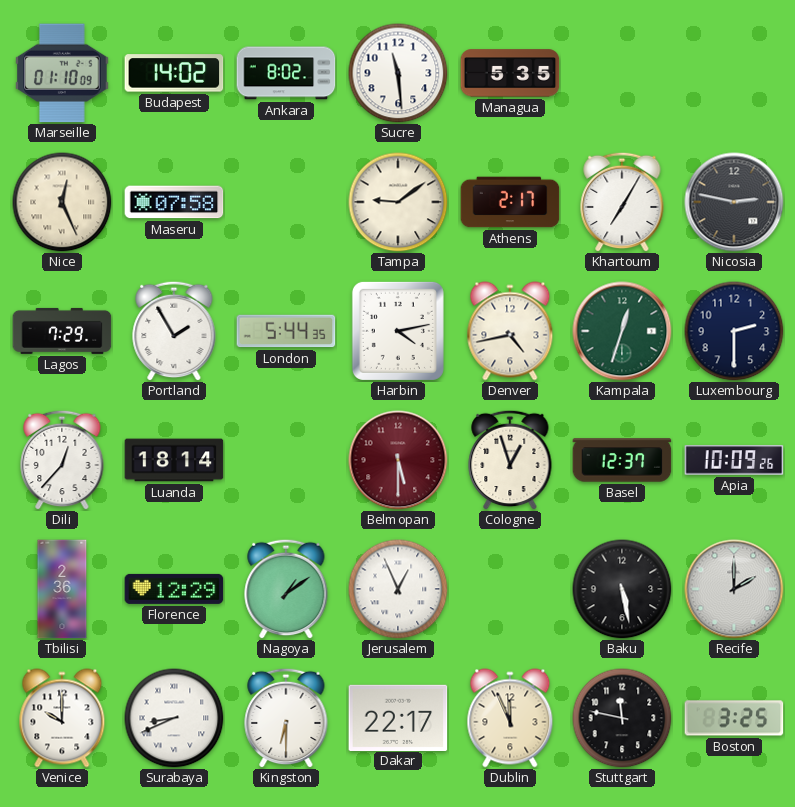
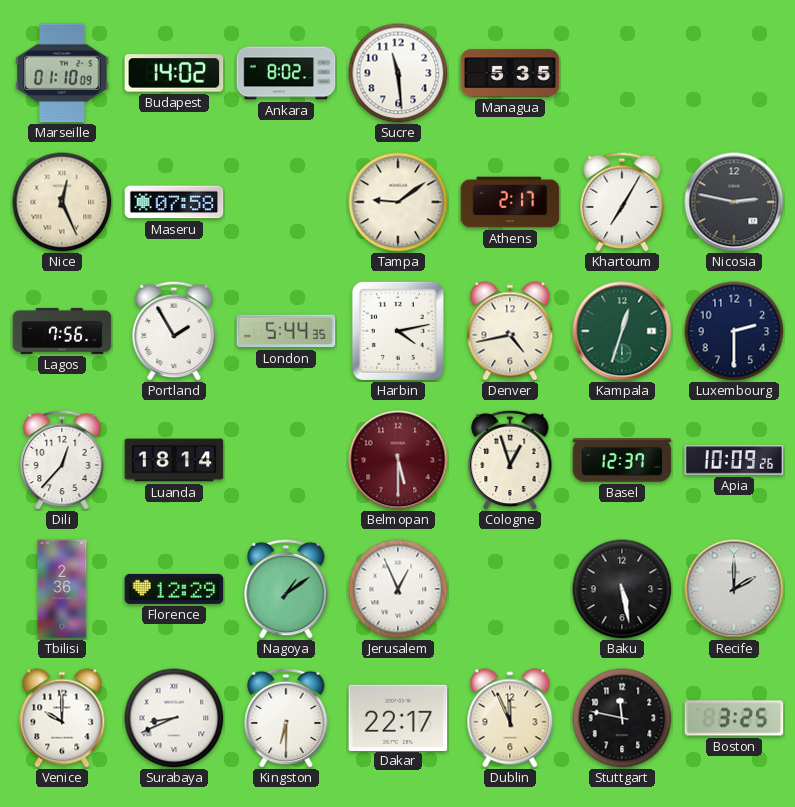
Lagos: 7:29 -> 7:56
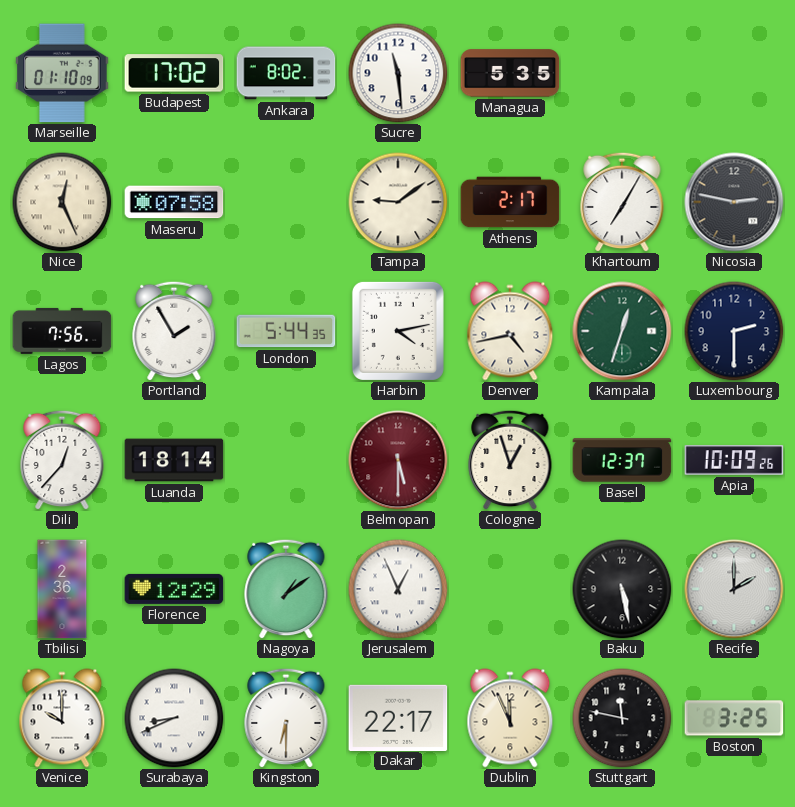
Budapest: 14:02 -> 17:02
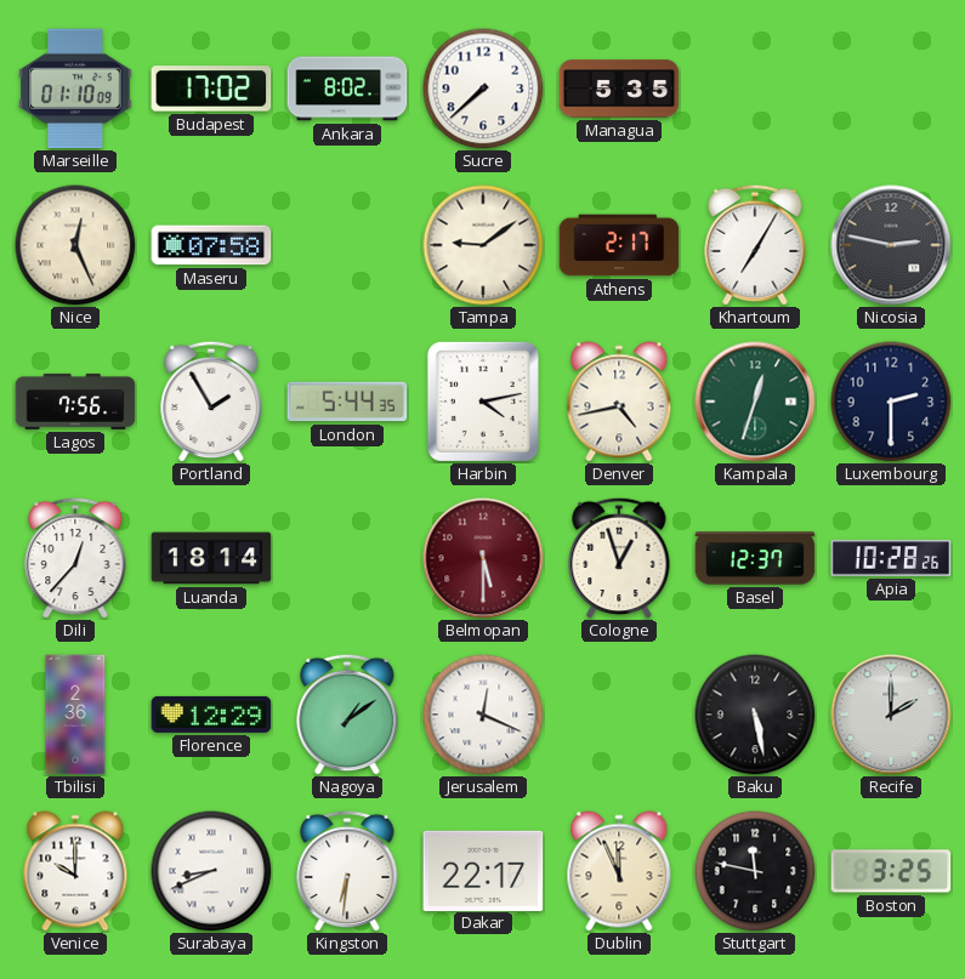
Sucre: 11:29 -> 7:38
Apia: 10:09 -> 10:28
Jerusalem: 12:56 -> 12:19
Kingston: 6:30 -> 6:31
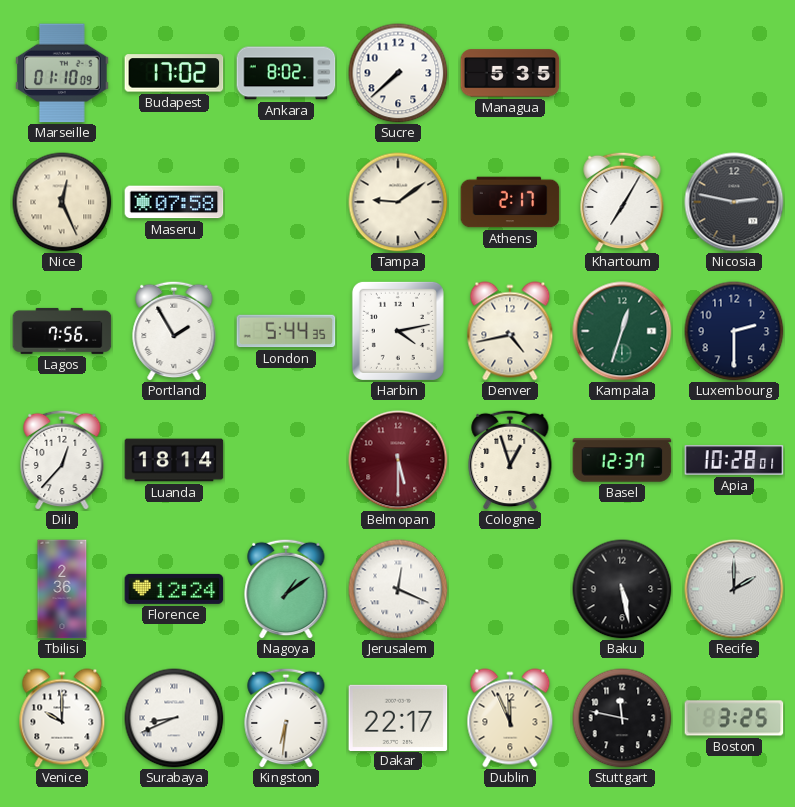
Apia: 10:28:26 -> 10:28:01
Florence: 12:29 -> 12:24
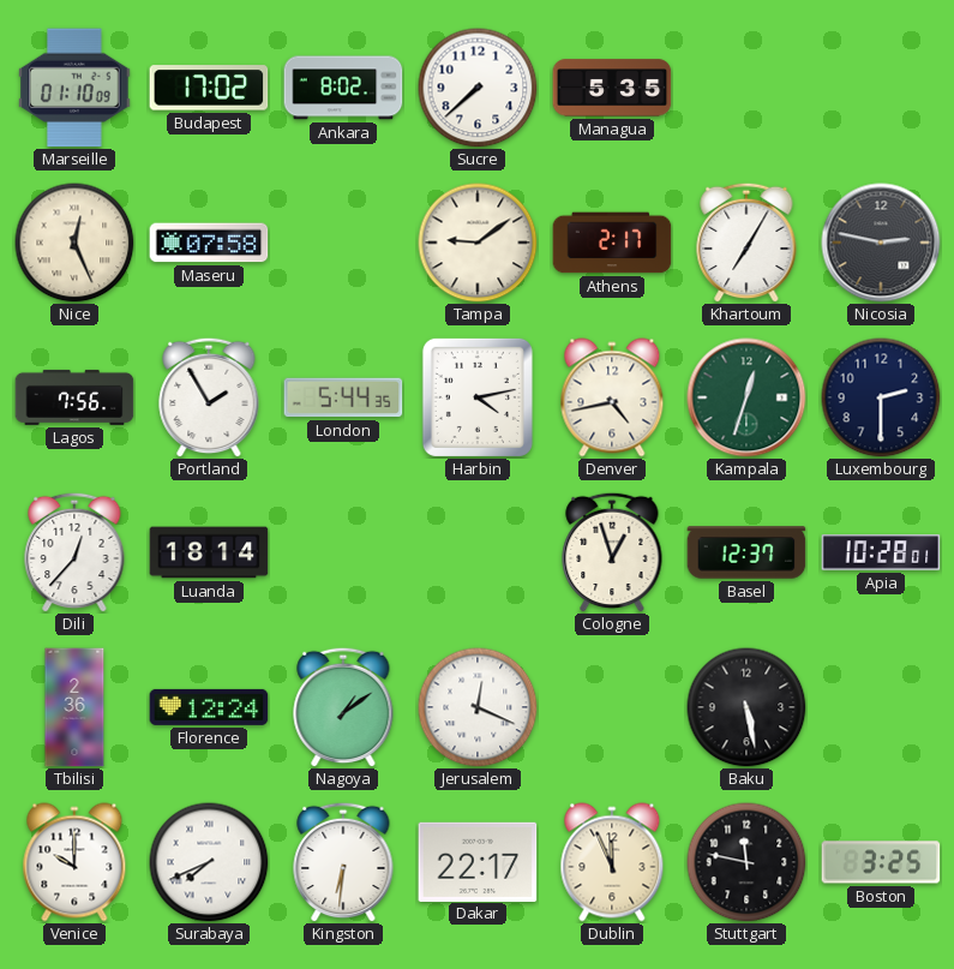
Belmopan: 5:30 -> none
Recife: 2:00 -> none
Surabaya: 8:41 -> 7:41
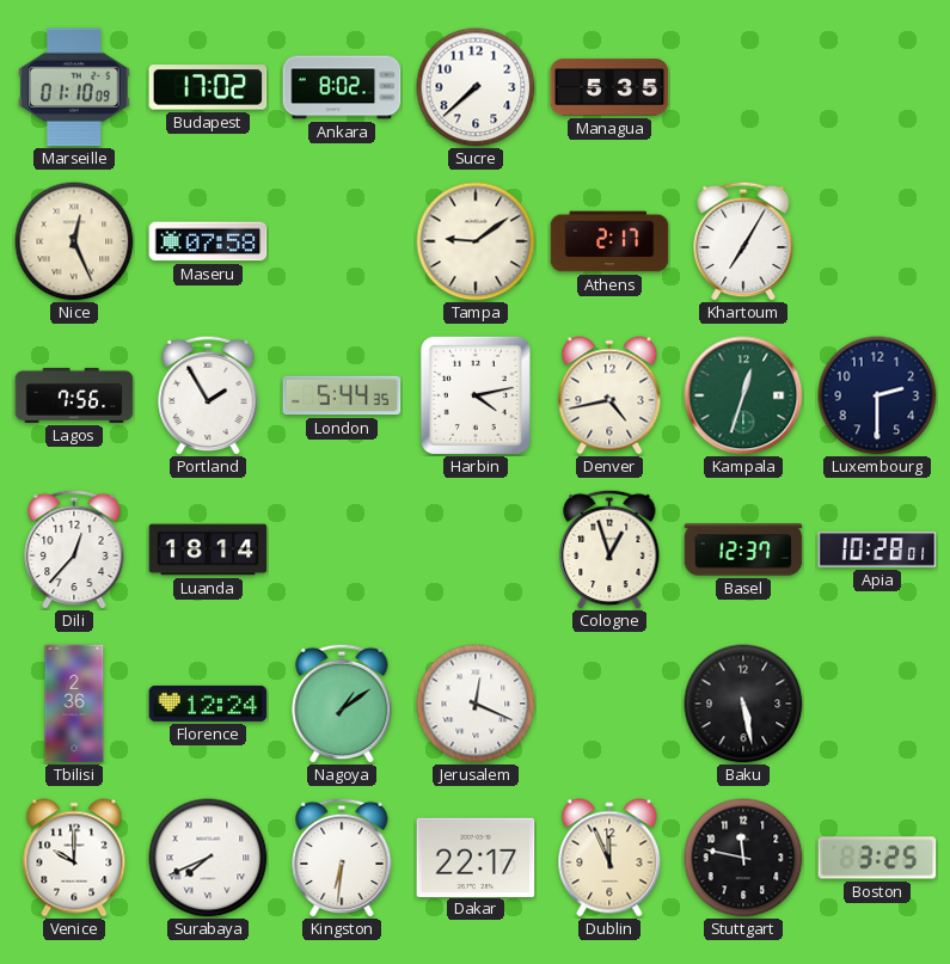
Nicosia: 2:47 -> none
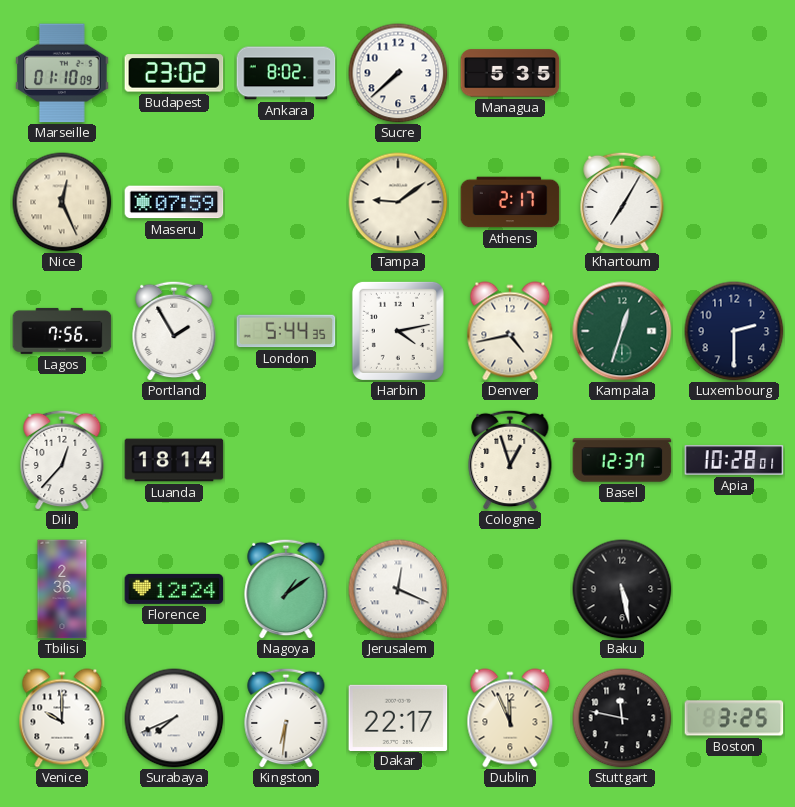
Budapest: 17:02 -> 23:02
Maseru: 07:58 -> 07:59
